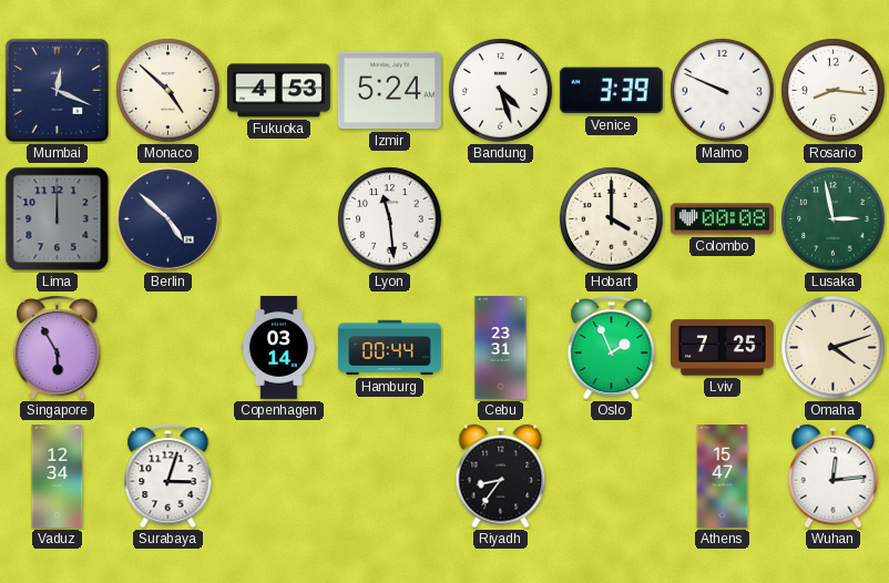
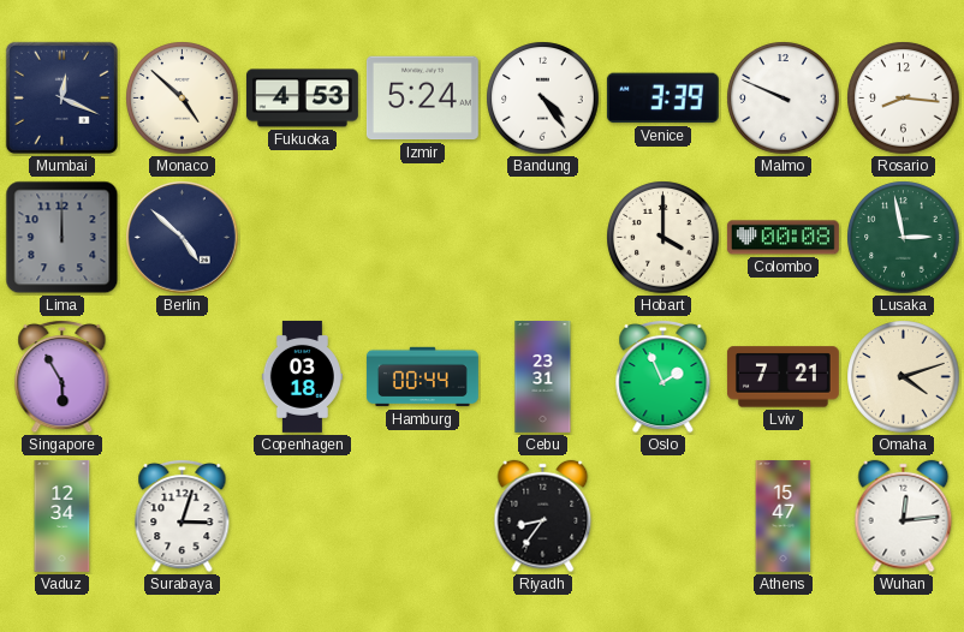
Bandung: 4:27 -> 4:24
Lyon: 11:29 -> none
Copenhagen: 03:14 -> 03:18
Lviv: 7:25 -> 7:21
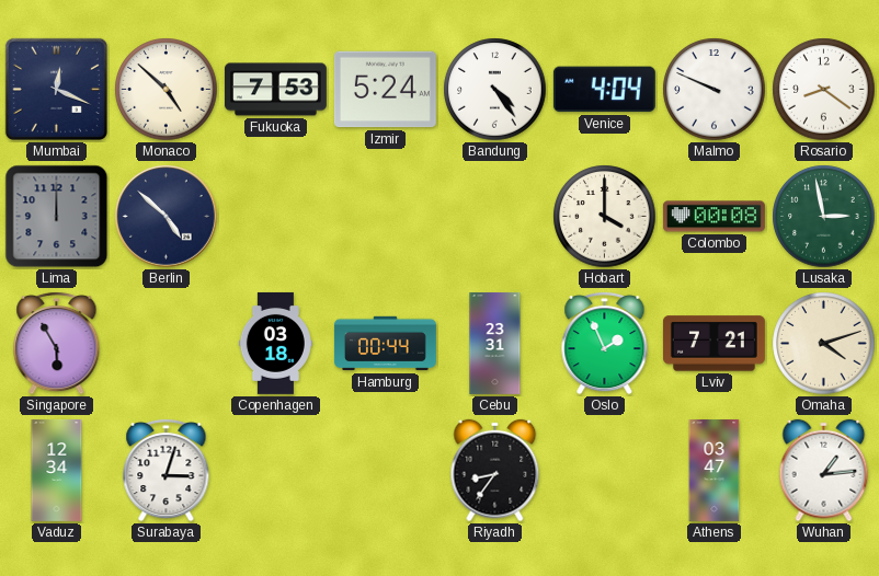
Fukuoka: 4:53 -> 7:53
Venice: 3:39 -> 4:04
Rosario: 8:16 -> 8:21
Athens: 15:47 -> 03:47
Wuhan: 12:14 -> 1:14
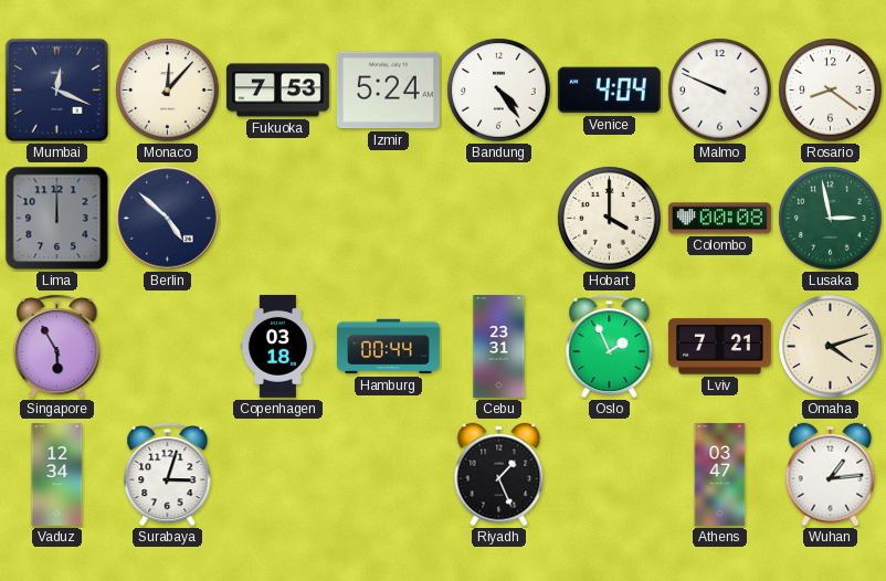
Monaco: 4:52 -> 12:07
Riyadh: 8:36 -> 1:26
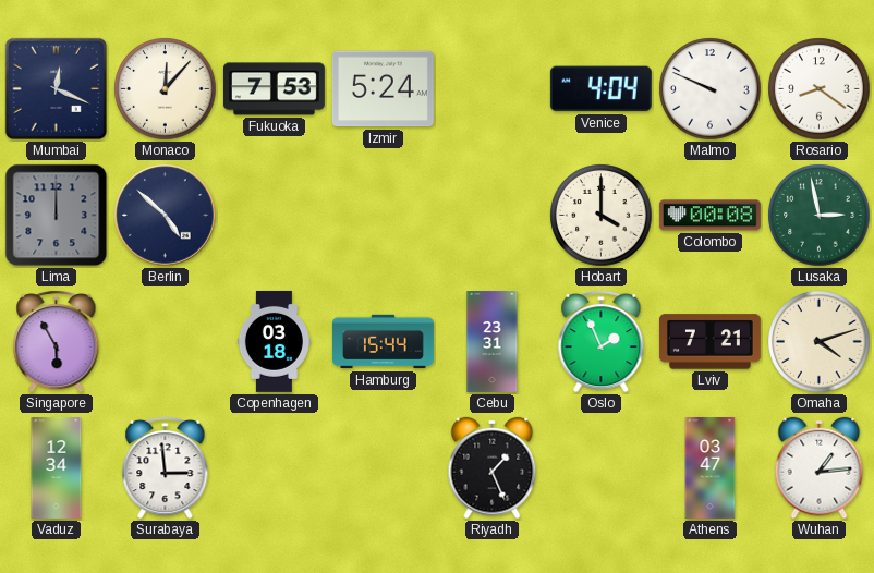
Bandung: 4:24 -> none
Hamburg: 00:44 -> 15:44
Surabaya: 3:03 -> 2:59
